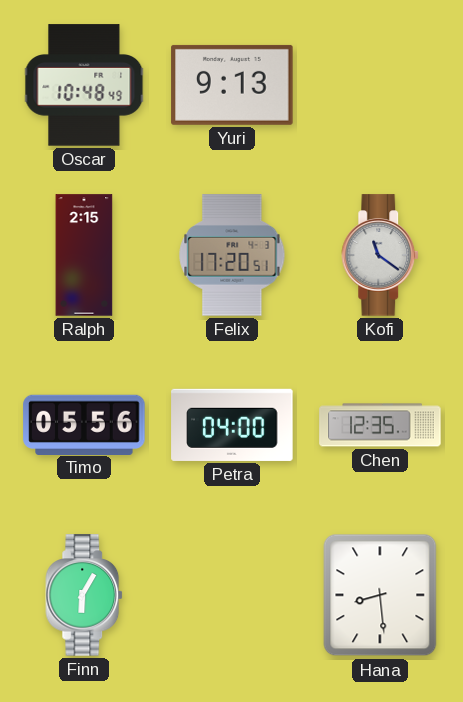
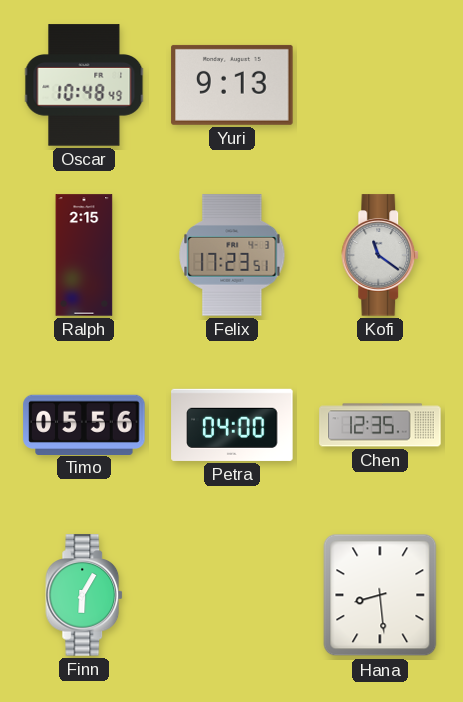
Felix: 17:20 -> 17:23
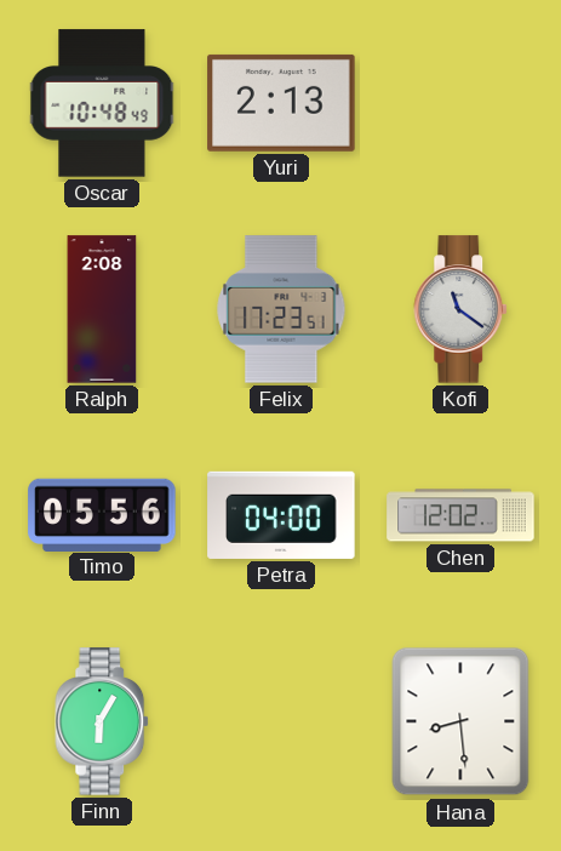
Yuri: 9:13 -> 2:13
Ralph: 2:15 -> 2:08
Chen: 12:35 -> 12:02
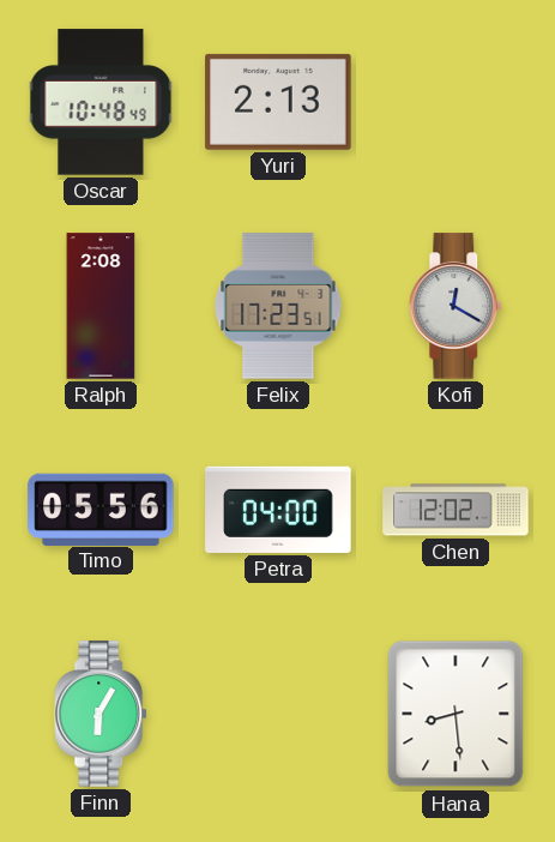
Kofi: 11:21 -> 12:20
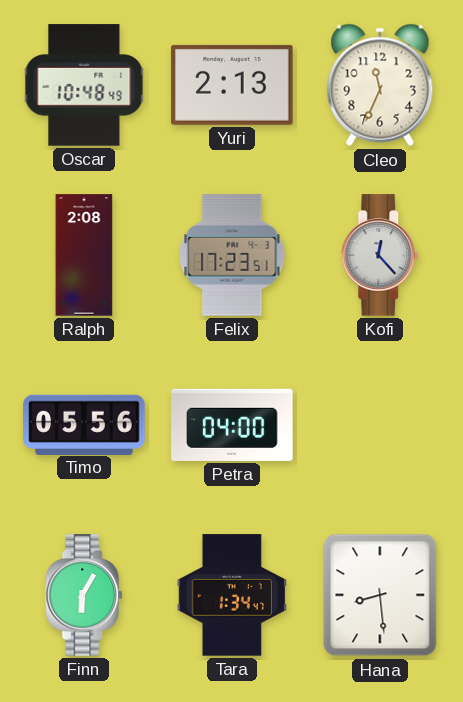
Cleo: none -> 11:34
Kofi: 12:20 -> 12:23
Chen: 12:02 -> none
Tara: none -> 1:34
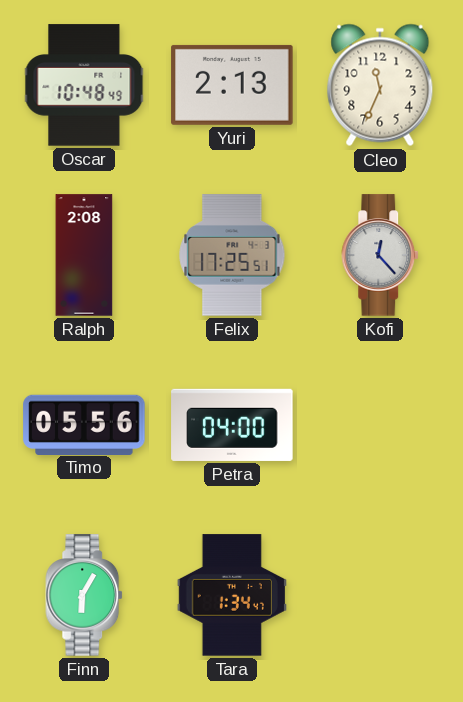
Felix: 17:23 -> 17:25
Hana: 8:29 -> none
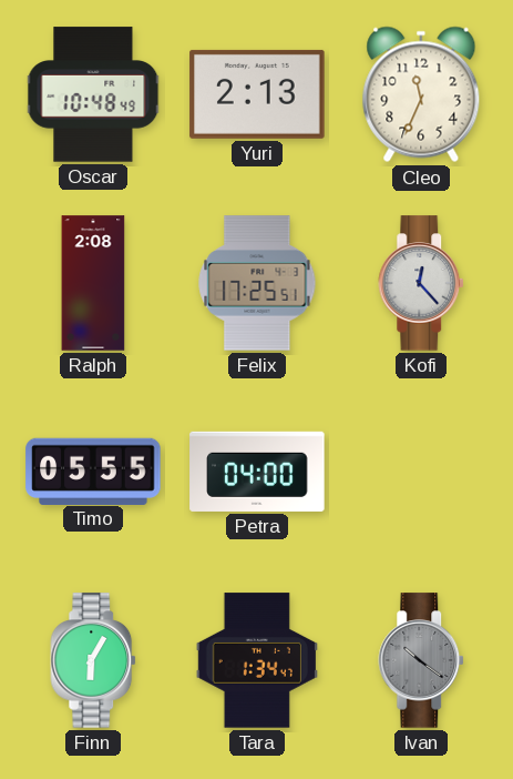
Timo: 05:56 -> 05:55
Ivan: none -> 10:21
